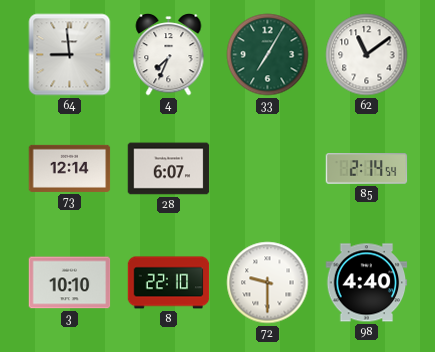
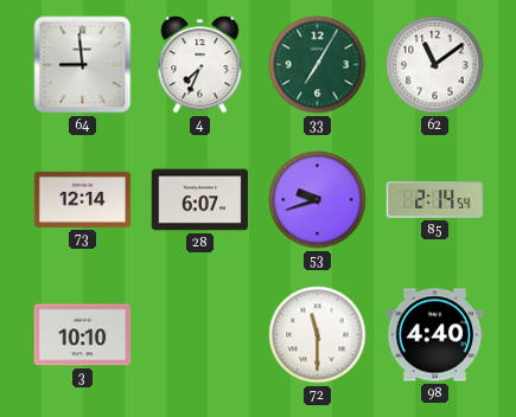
53: none -> 9:42
8: 22:10 -> none
72: 9:30 -> 11:30
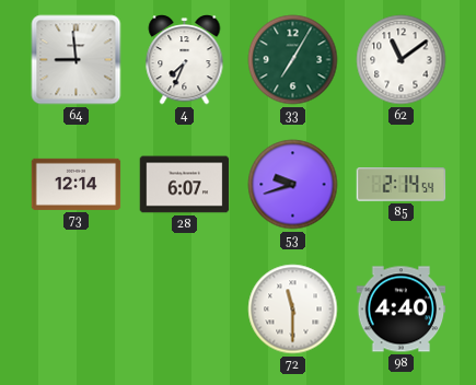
3: 10:10 -> none
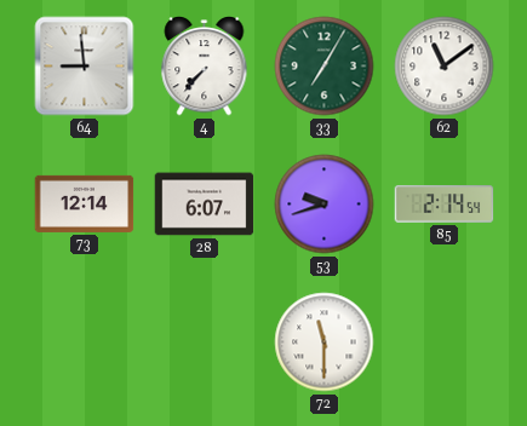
4: 7:34 -> 7:37
98: 4:40 -> none
